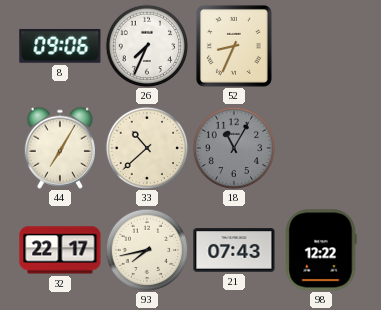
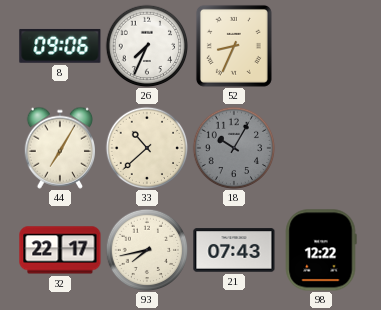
18: 11:05 -> 10:05
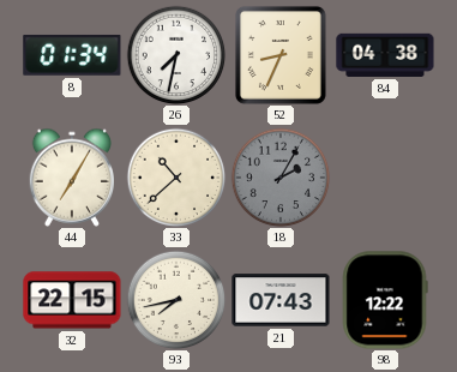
8: 09:06 -> 01:34
26: 7:34 -> 7:32
84: none -> 04:38
18: 10:05 -> 2:05
32: 22:17 -> 22:15
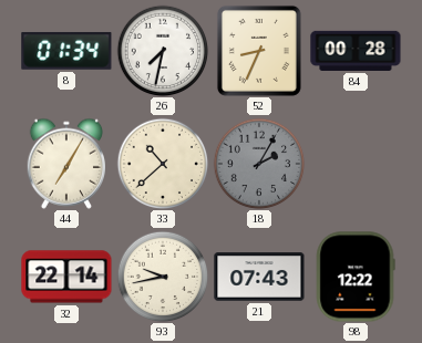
84: 04:38 -> 00:28
32: 22:15 -> 22:14
93: 7:43 -> 9:43
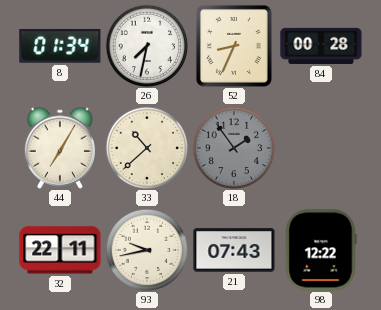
18: 2:05 -> 1:54
32: 22:14 -> 22:11
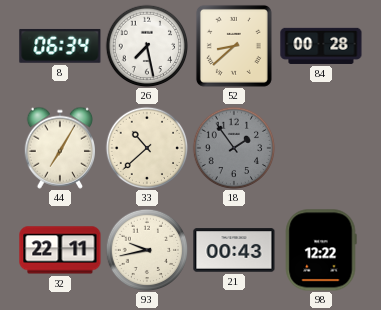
8: 01:34 -> 06:34
26: 7:32 -> 7:28
52: 8:34 -> 8:38
21: 07:43 -> 00:43
